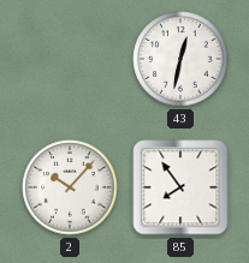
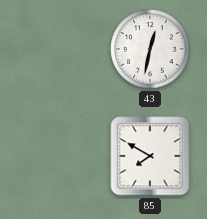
2: 10:07 -> none
85: 7:54 -> 7:50
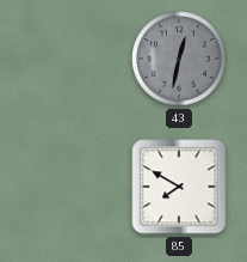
43 dial: white -> grey
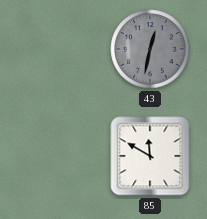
85: 7:50 -> 11:50
